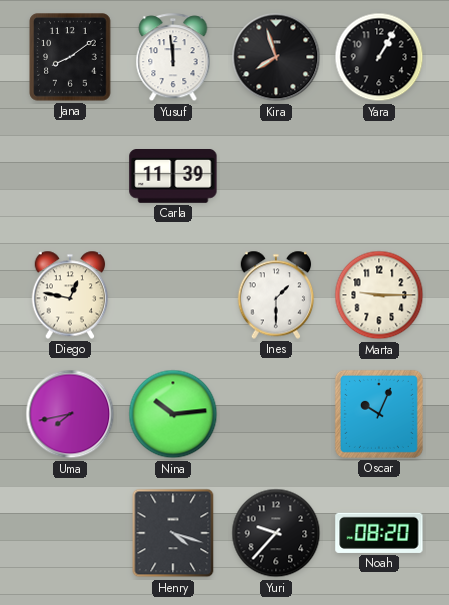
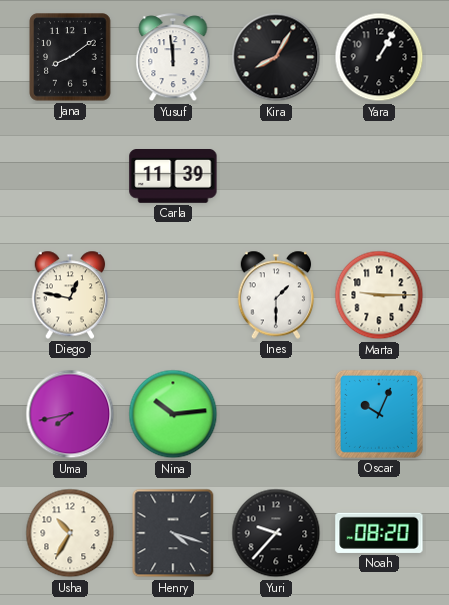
Kira: 7:57 -> 8:05
Usha: none -> 10:35
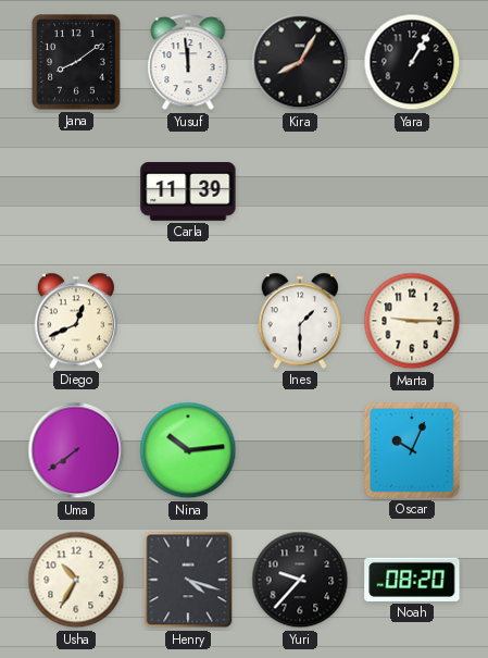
Diego: 12:47 -> 12:41
Uma: 7:43 -> 7:39
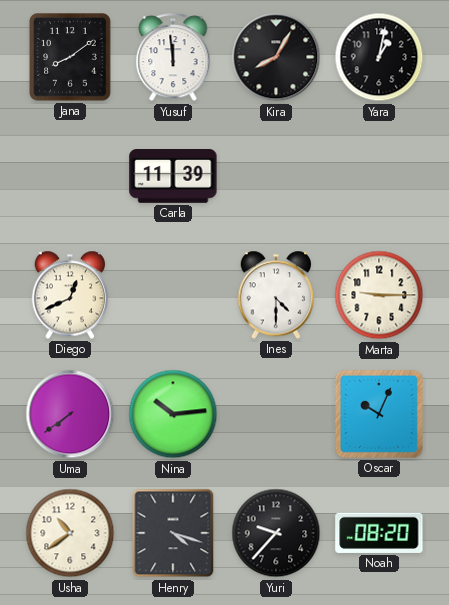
Yara: 1:05 -> 1:02
Ines: 1:30 -> 4:30
Usha: 10:35 -> 10:39
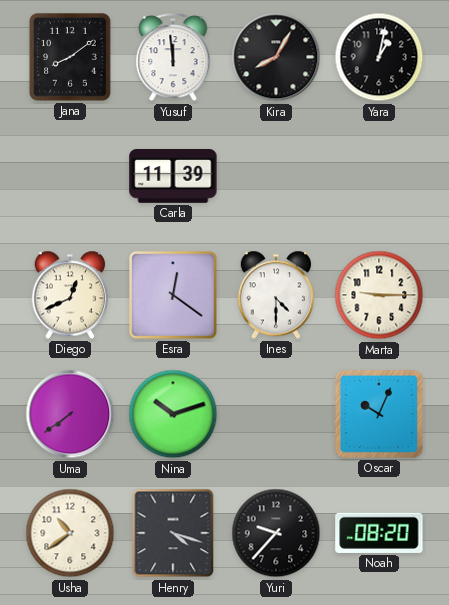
Esra: none -> 12:21
Nina: 10:14 -> 10:12
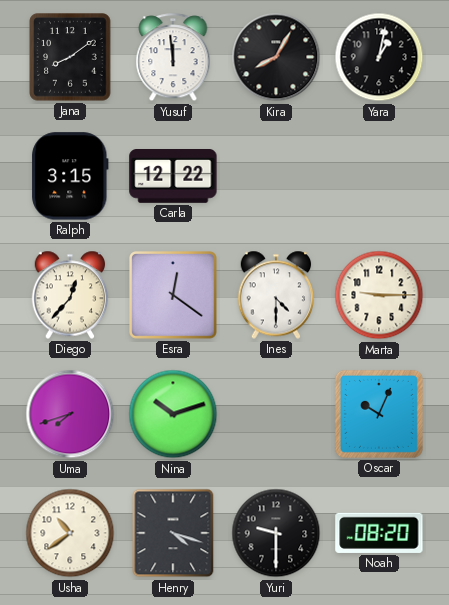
Ralph: none -> 3:15
Carla: 11:39 -> 12:22
Diego: 12:41 -> 12:37
Uma: 7:39 -> 7:42
Yuri: 9:37 -> 9:30
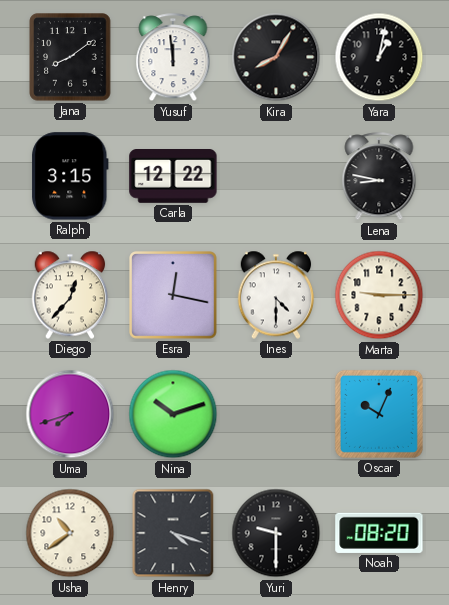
Lena: none -> 8:47
Esra: 12:21 -> 12:17
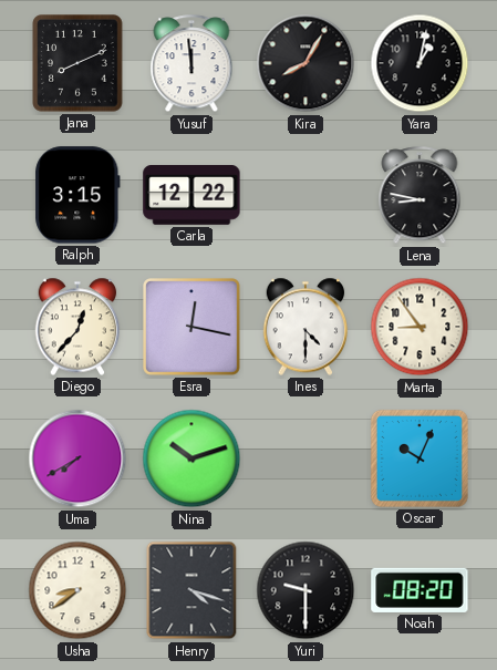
Jana: 8:09 -> 8:11
Marta: 9:15 -> 8:54
Uma: 7:42 -> 7:40
Usha: 10:39 -> 8:39
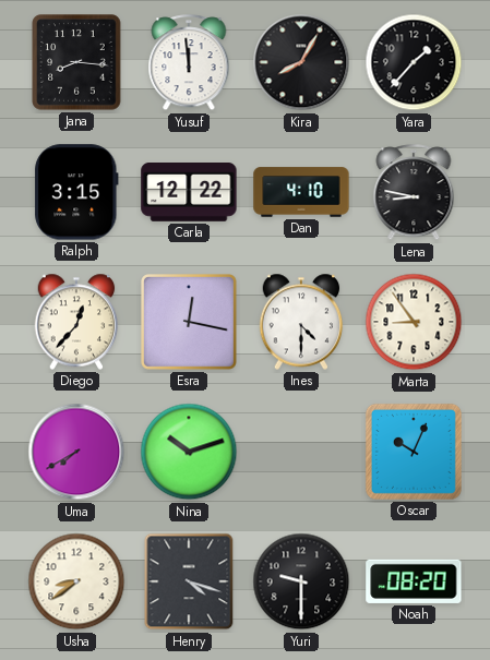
Jana: 8:11 -> 8:16
Yara: 1:02 -> 1:37
Dan: none -> 4:10
